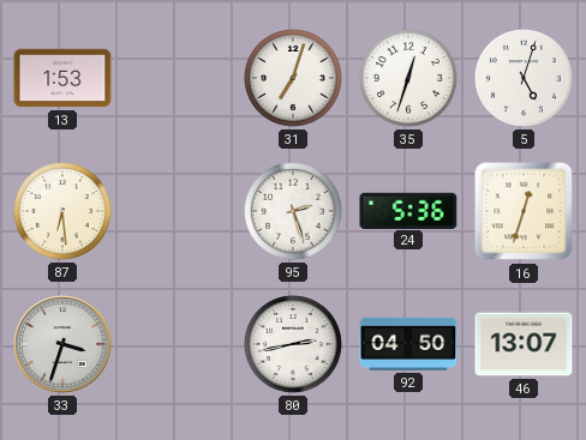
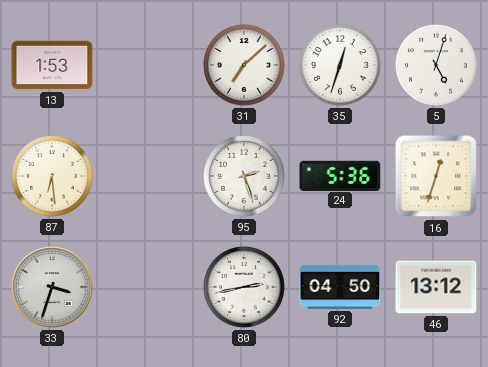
31: 7:03 -> 7:08
46: 13:07 -> 13:12
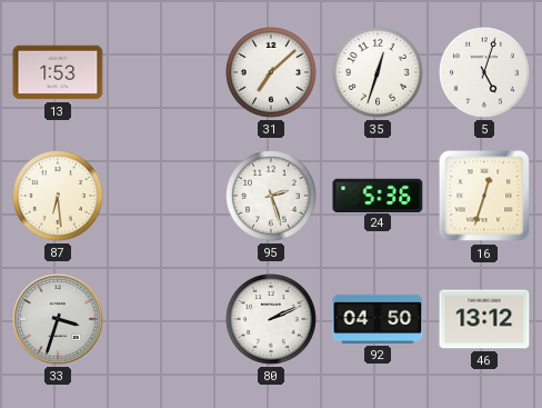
80: 2:43 -> 2:11
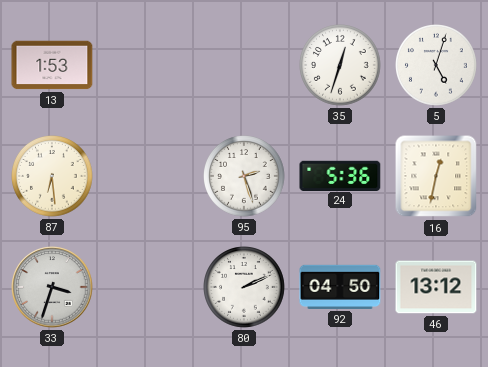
31: 7:08 -> none
16: 12:33 -> 12:32
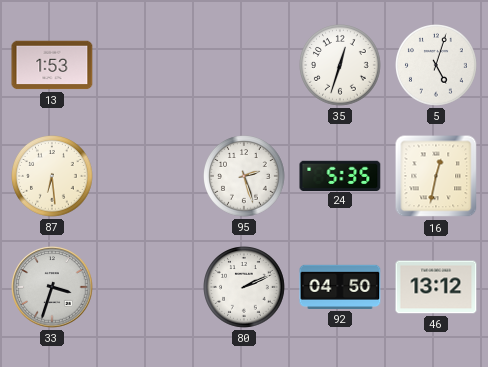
24: 5:36 -> 5:35
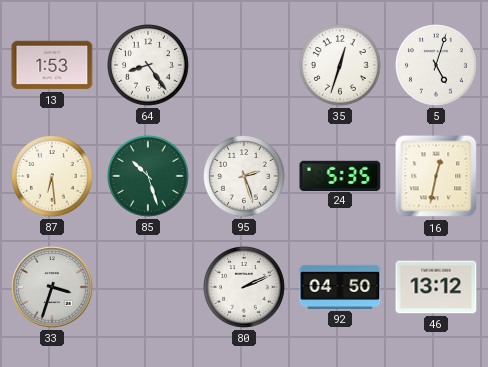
64: none -> 8:24
85: none -> 10:27
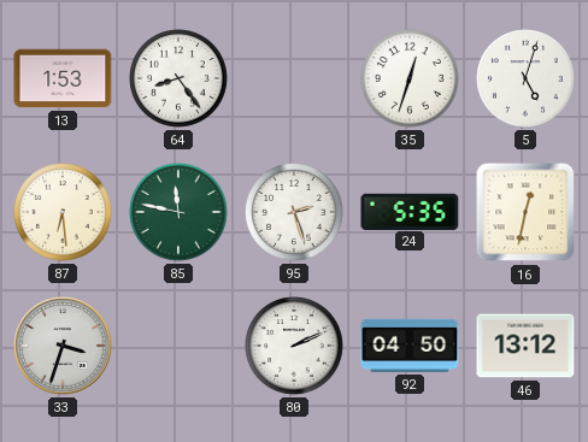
85: 10:27 -> 11:47
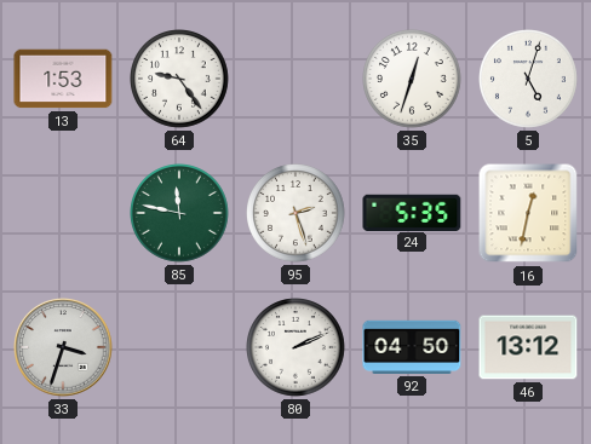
64: 8:24 -> 9:24
87: 6:29 -> none
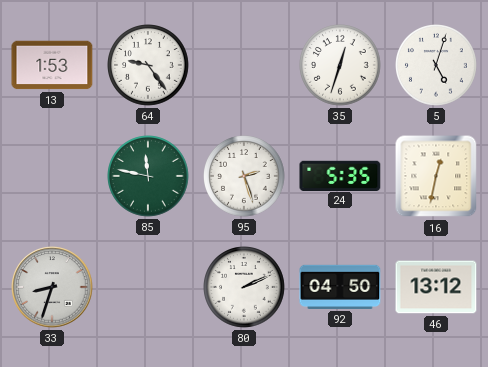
33: 3:33 -> 8:33
